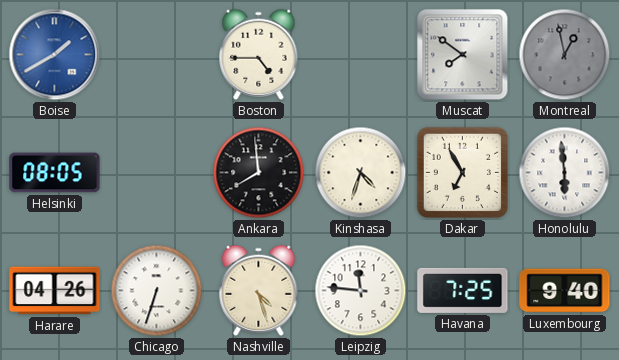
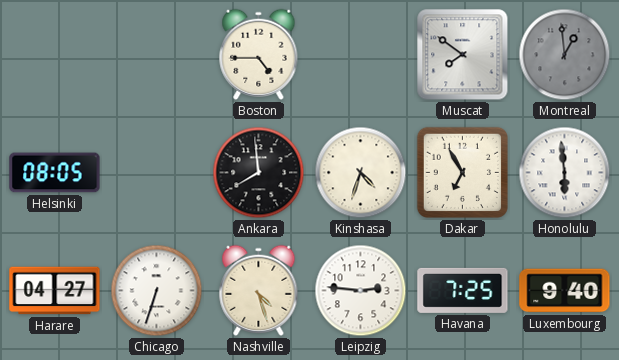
Boise: 1:40 -> none
Montreal: 12:58 -> 12:59
Harare: 04:26 -> 04:27
Leipzig: 11:46 -> 2:46
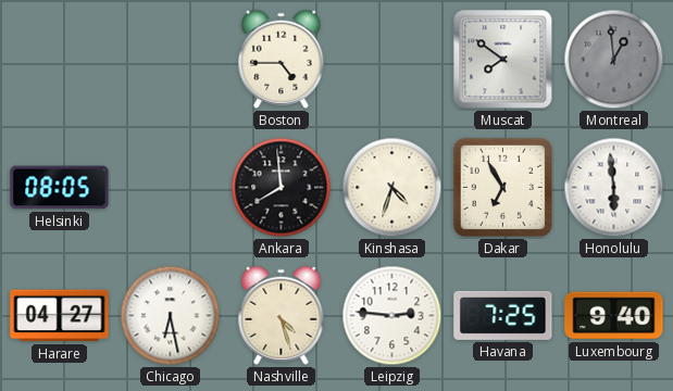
Chicago: 6:33 -> 6:28
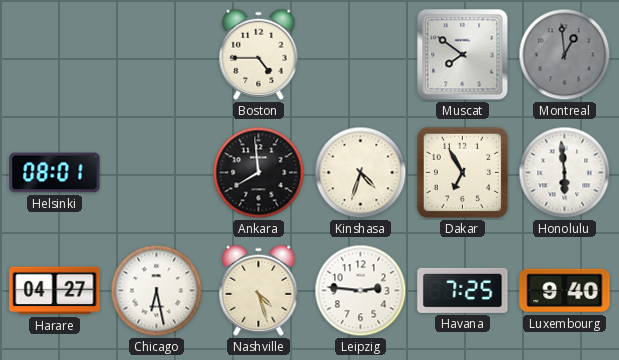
Helsinki: 08:05 -> 08:01
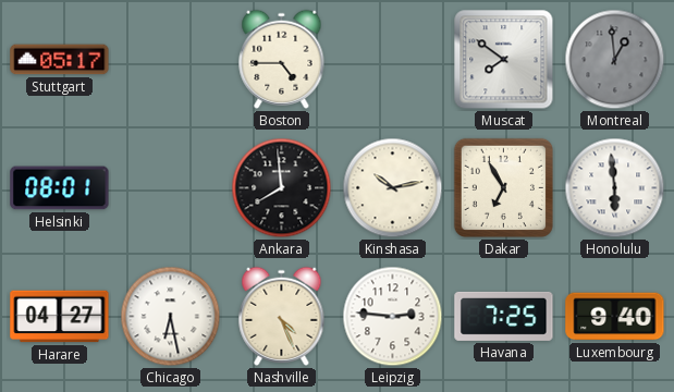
Stuttgart: none -> 05:17
Kinshasa: 4:33 -> 10:13
Nashville: 4:27 -> 4:26
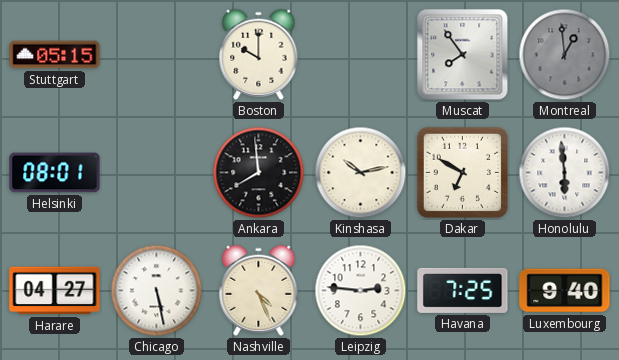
Stuttgart: 05:17 -> 05:15
Boston: 4:45 -> 10:00
Muscat: 7:51 -> 7:54
Dakar: 6:55 -> 6:50
Chicago: 6:28 -> 5:28
